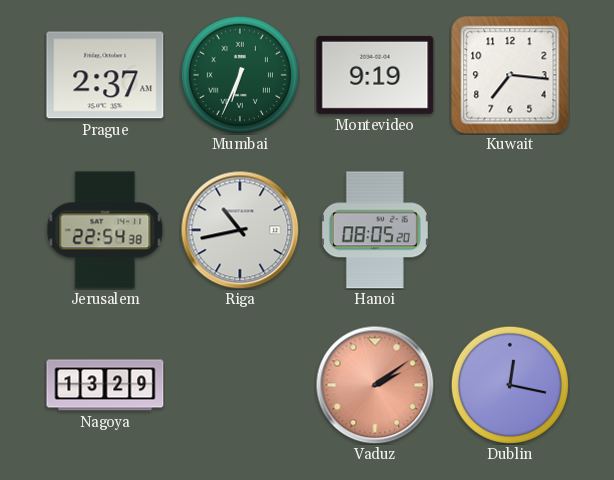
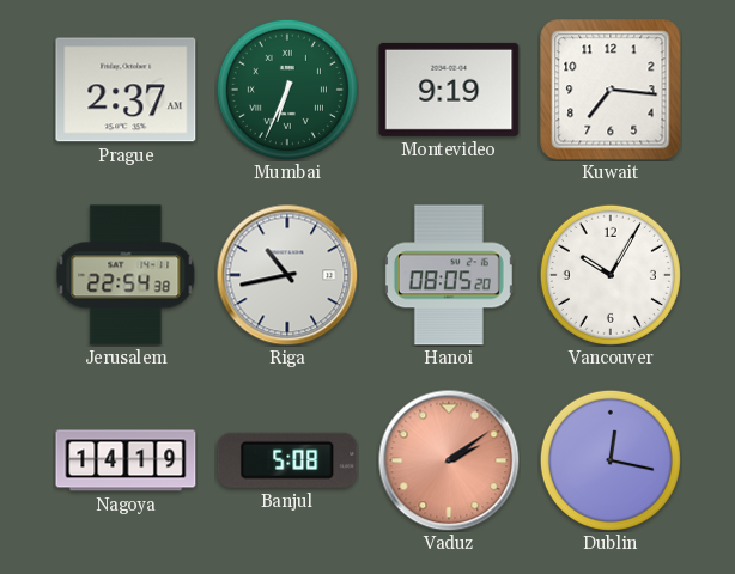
Vancouver: none -> 10:05
Nagoya: 13:29 -> 14:19
Banjul: none -> 5:08
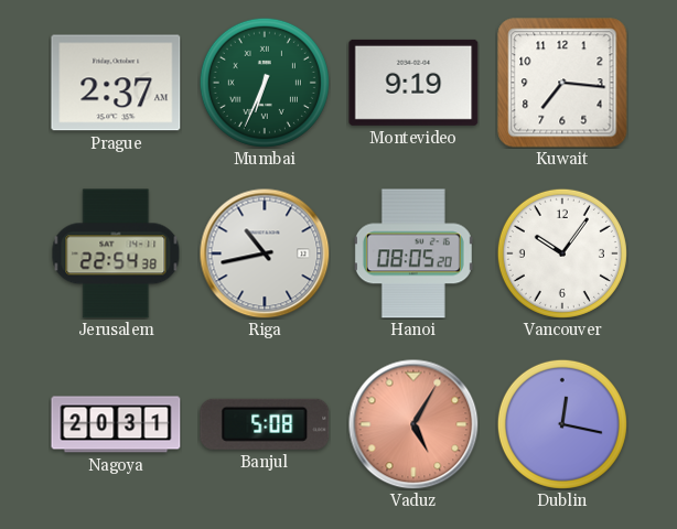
Vancouver: 10:05 -> 10:06
Nagoya: 14:19 -> 20:31
Vaduz: 2:09 -> 5:05
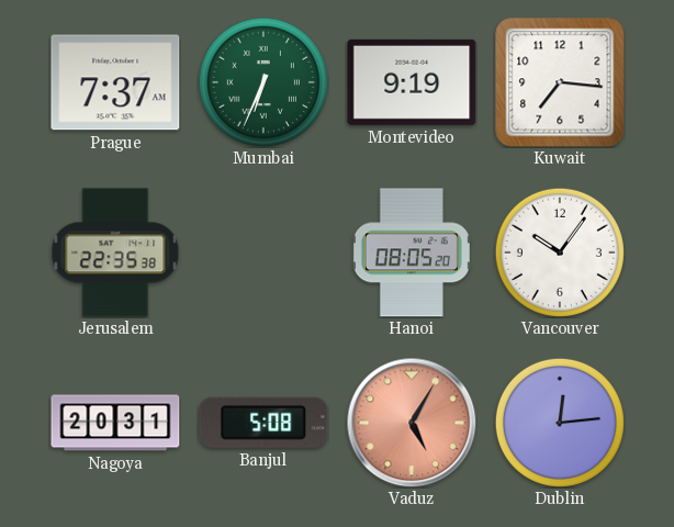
Prague: 2:37 -> 7:37
Jerusalem: 22:54 -> 22:35
Riga: 10:43 -> none
Dublin: 12:17 -> 12:14
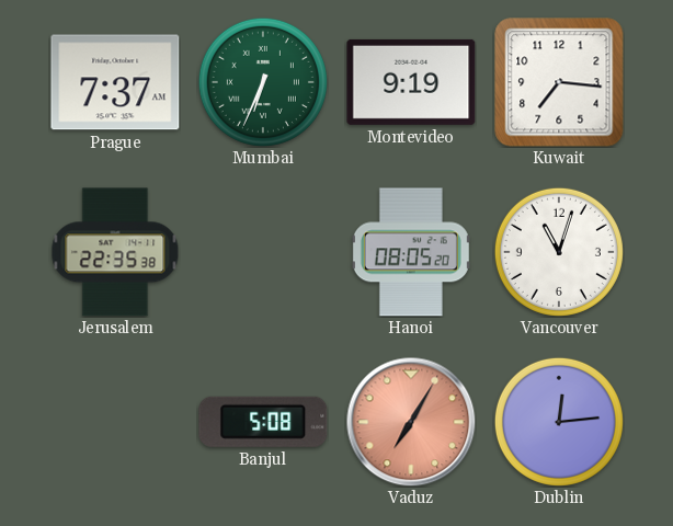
Vancouver: 10:06 -> 11:03
Nagoya: 20:31 -> none
Vaduz: 5:05 -> 7:05
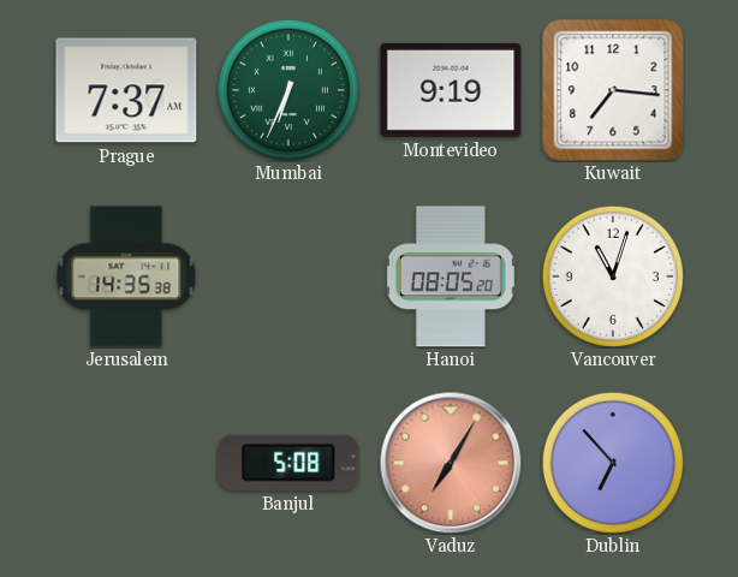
Jerusalem: 22:35 -> 14:35
Dublin: 12:14 -> 6:53
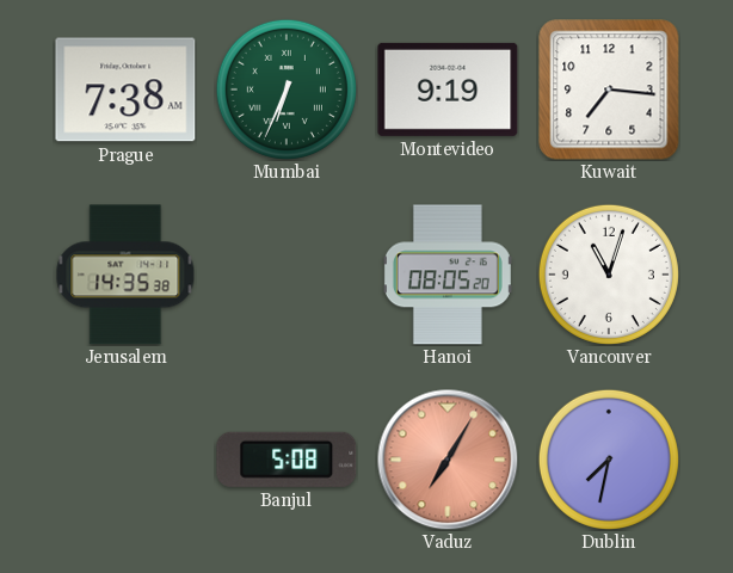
Prague: 7:37 -> 7:38
Dublin: 6:53 -> 7:32
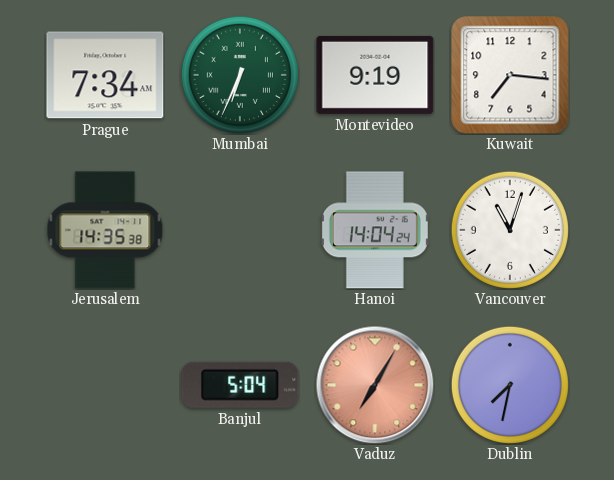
Prague: 7:38 -> 7:34
Hanoi: 08:05 -> 14:04
Banjul: 5:08 -> 5:04
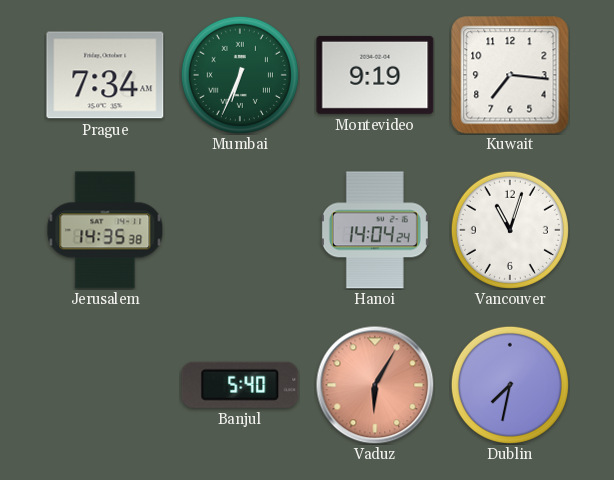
Banjul: 5:04 -> 5:40
Vaduz: 7:05 -> 6:05
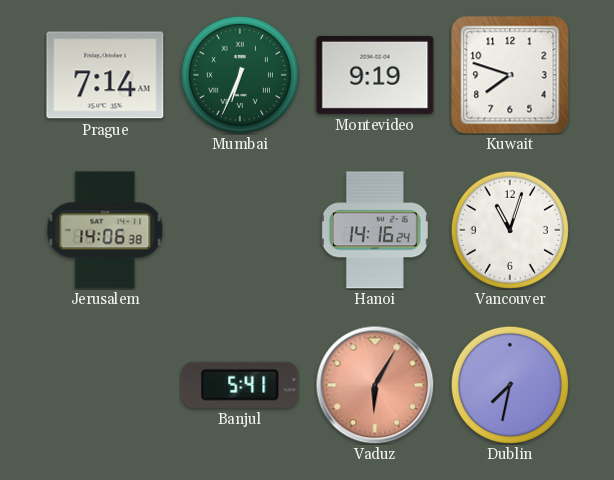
Prague: 7:34 -> 7:14
Kuwait: 7:16 -> 7:48
Jerusalem: 14:35 -> 14:06
Hanoi: 14:04 -> 14:16
Banjul: 5:40 -> 5:41
